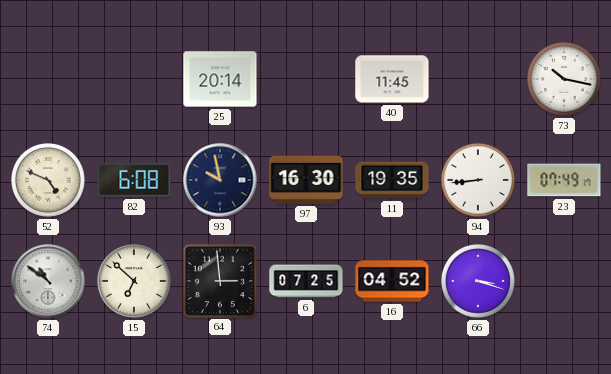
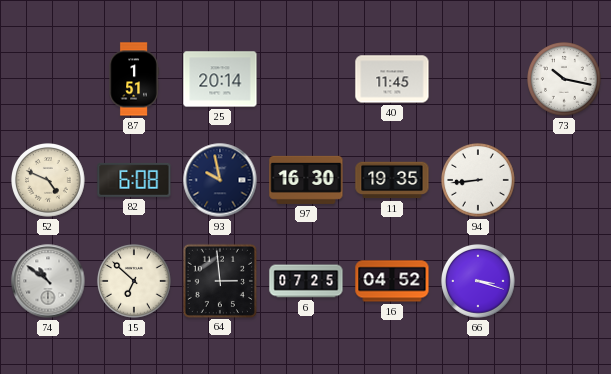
87: none -> 1:51
23: 07:49 -> none
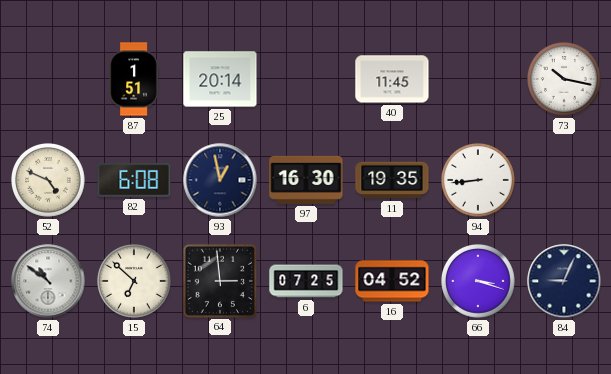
93: 9:58 -> 12:58
84: none -> 9:04
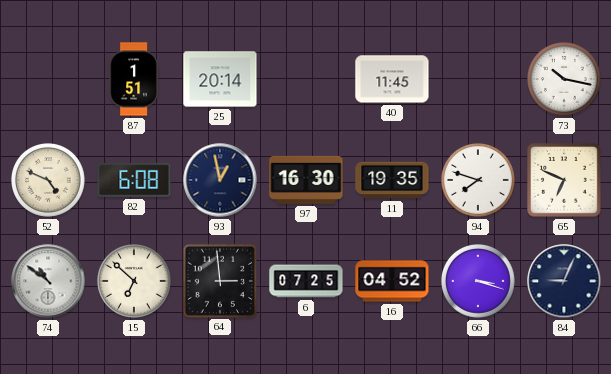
94: 8:44 -> 7:48
65: none -> 6:49
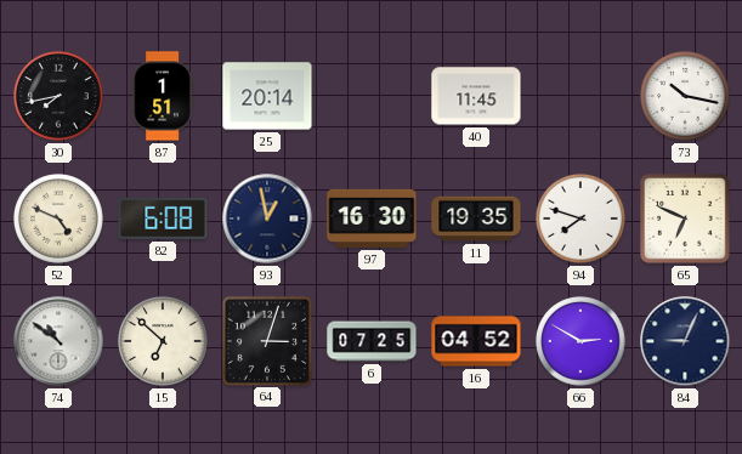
30: none -> 7:43
64: 2:59 -> 3:03
66: 3:18 -> 2:50
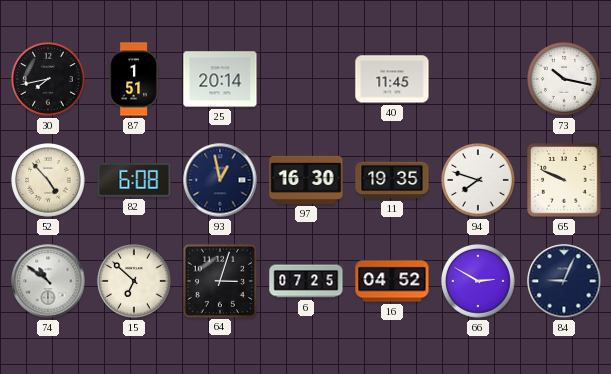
52: 4:49 -> 4:53
65: 6:49 -> 9:49
